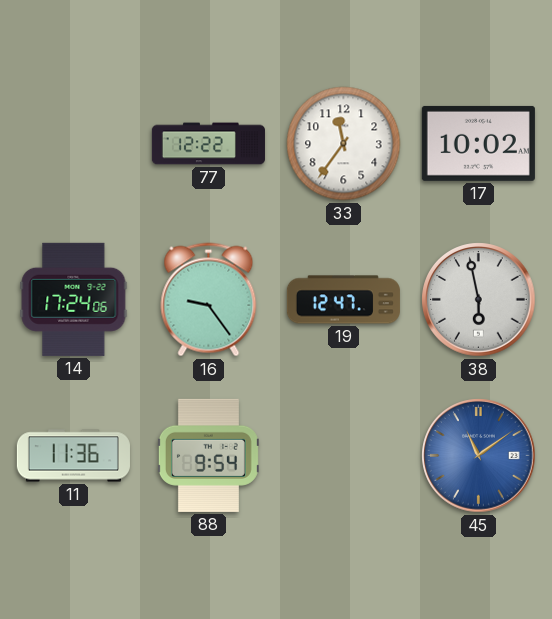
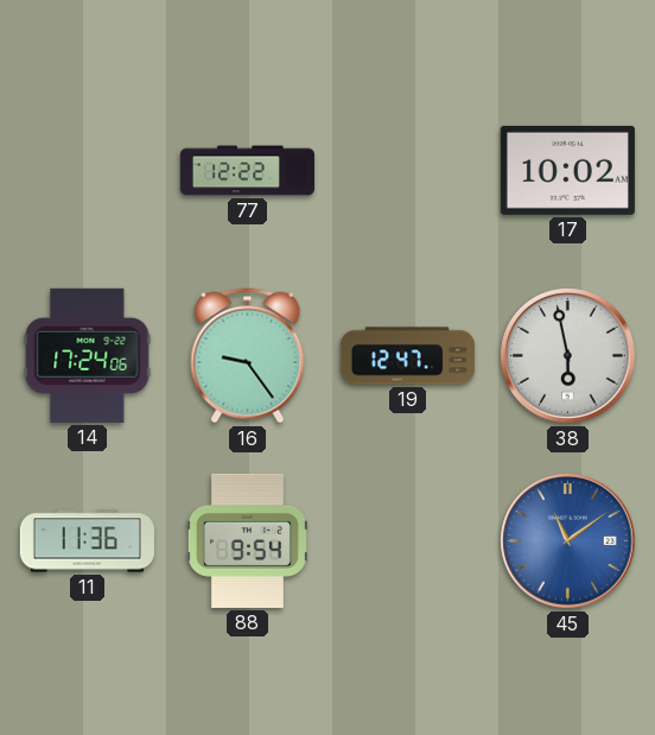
33: 11:36 -> none
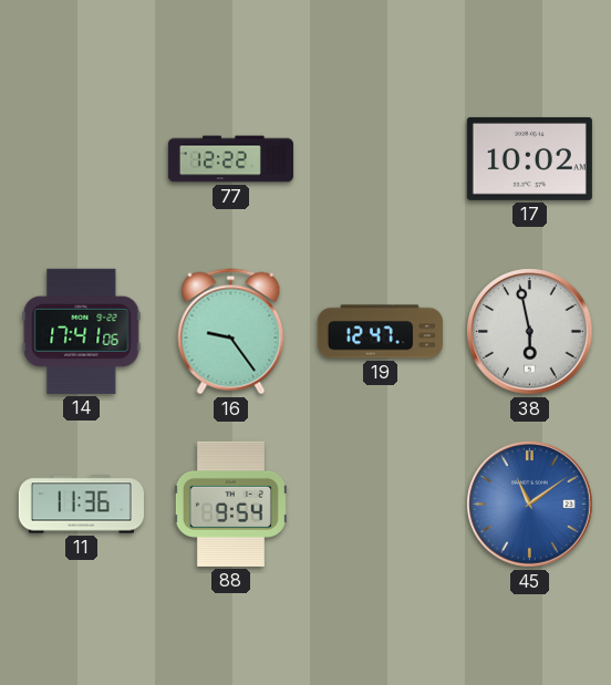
14: 17:24 -> 17:41
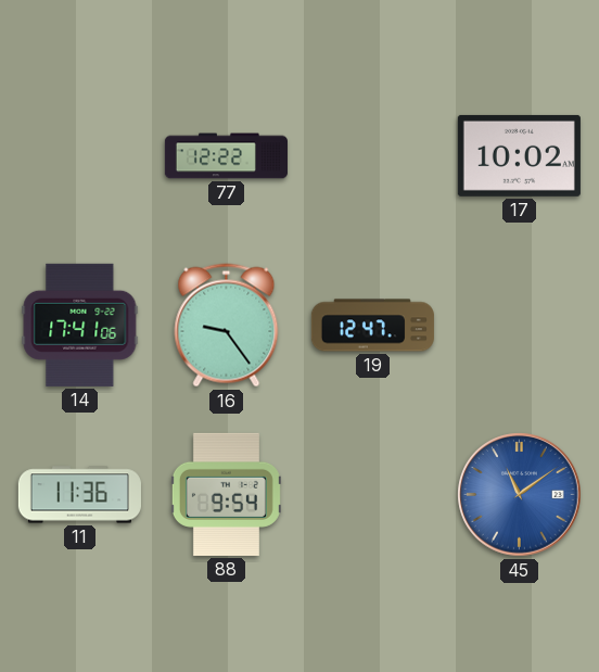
38: 5:58 -> none
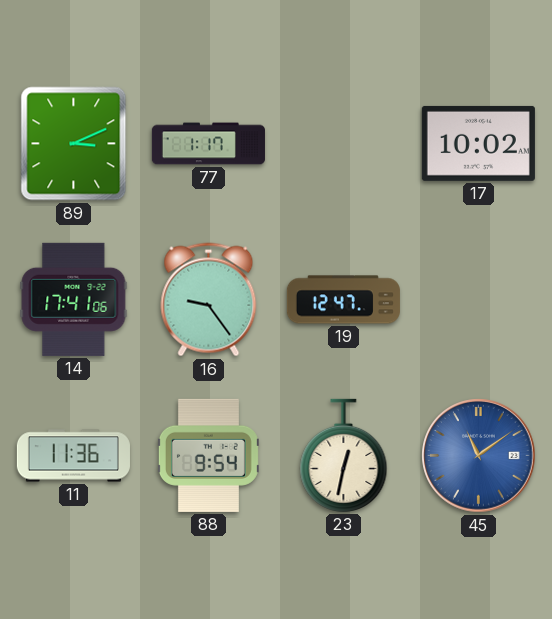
89: none -> 3:11
77: 12:22 -> 1:17
23: none -> 12:32
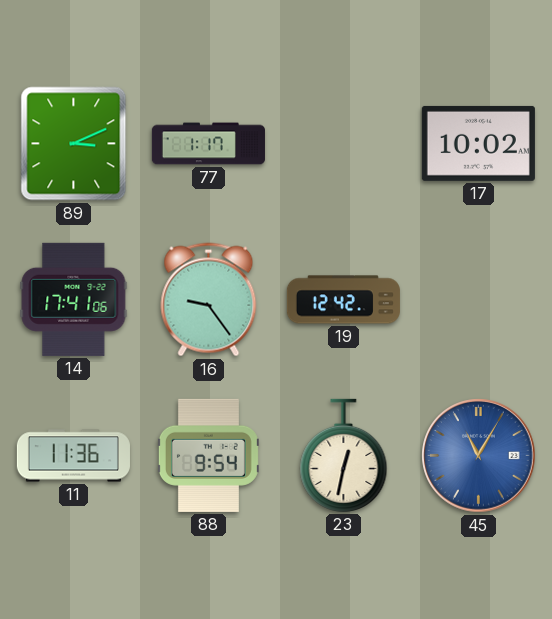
19: 12:47 -> 12:42
45: 11:09 -> 11:05
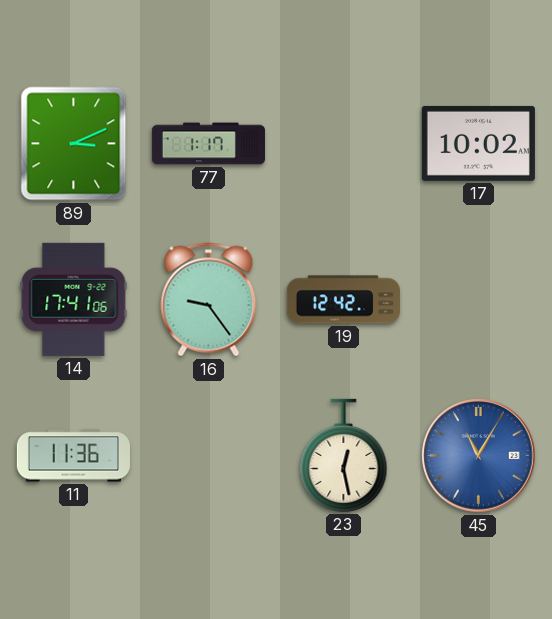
88: 9:54 -> none
23: 12:32 -> 12:28
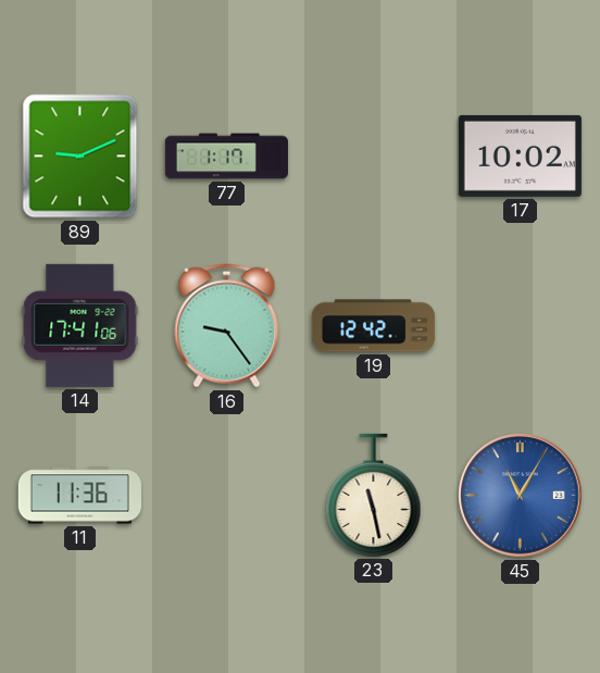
89: 3:11 -> 9:11
23: 12:28 -> 11:28
